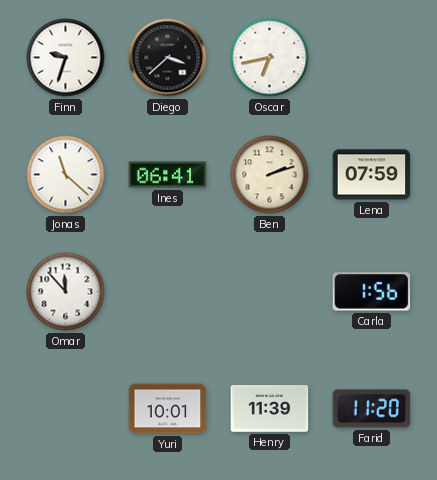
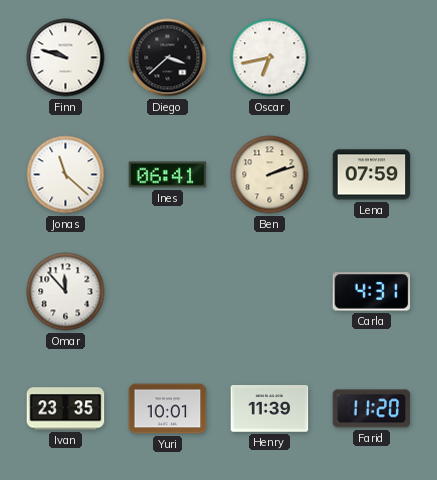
Finn: 9:33 -> 9:48
Carla: 1:56 -> 4:31
Ivan: none -> 23:35
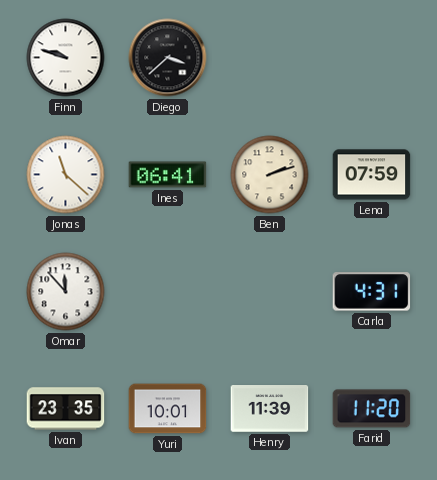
Oscar: 6:43 -> none
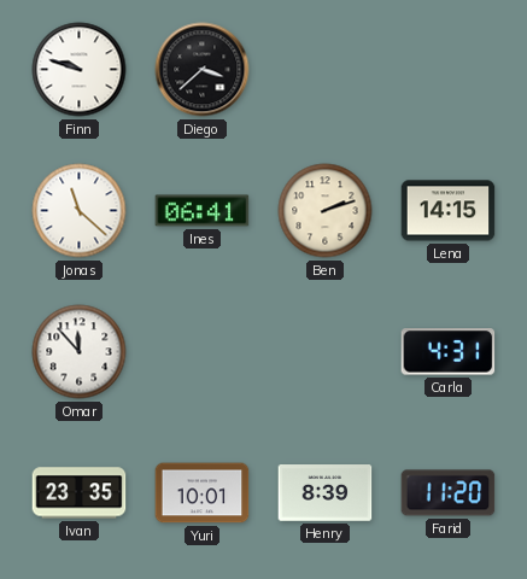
Lena: 07:59 -> 14:15
Henry: 11:39 -> 8:39
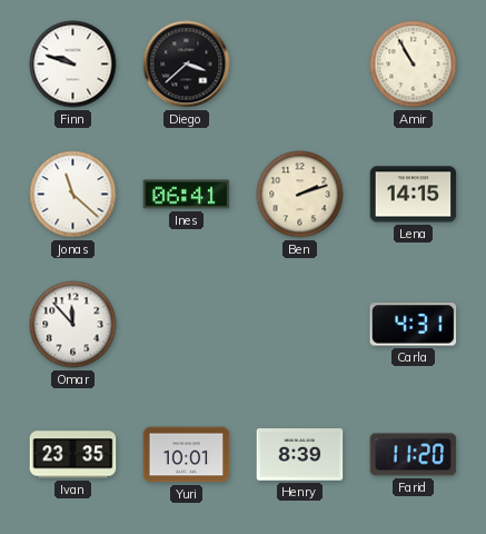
Amir: none -> 10:55
